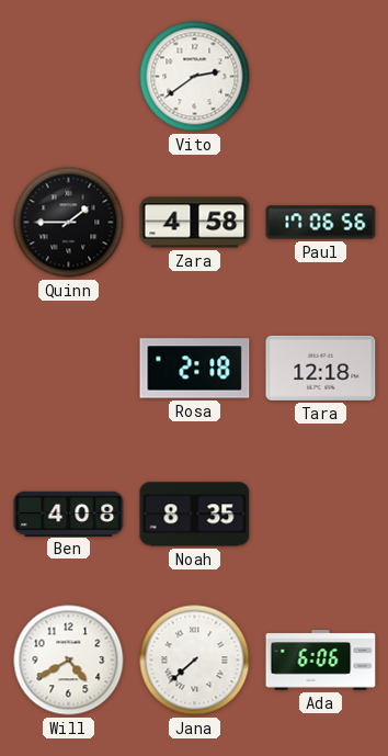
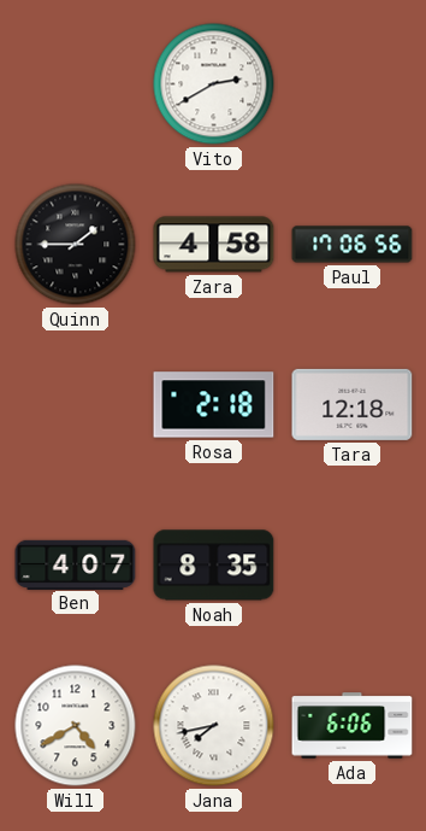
Vito: 2:39 -> 2:40
Ben: 4:08 -> 4:07
Jana: 7:38 -> 7:43
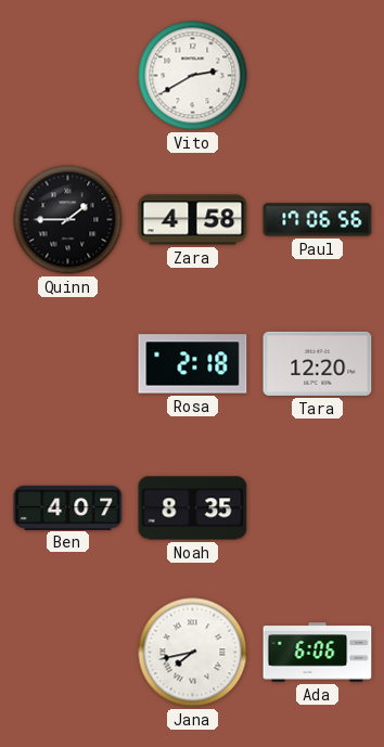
Tara: 12:18 -> 12:20
Will: 4:40 -> none
